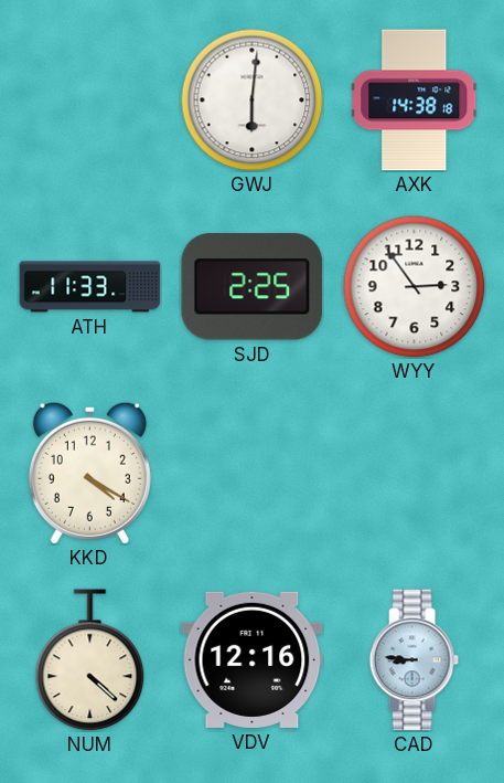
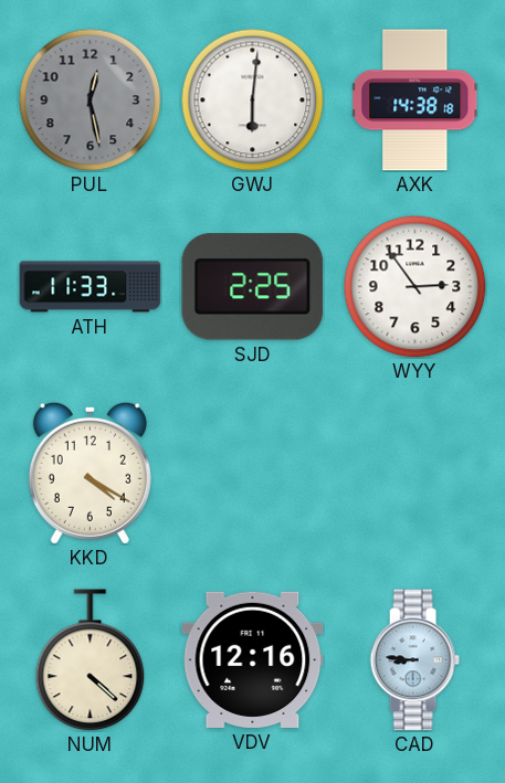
PUL: none -> 12:28
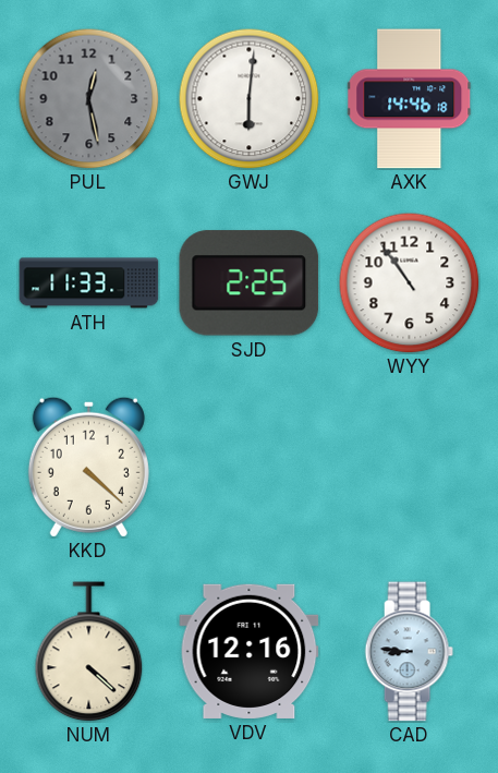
AXK: 14:38 -> 14:46
WYY: 2:54 -> 10:54
KKD: 4:20 -> 4:22
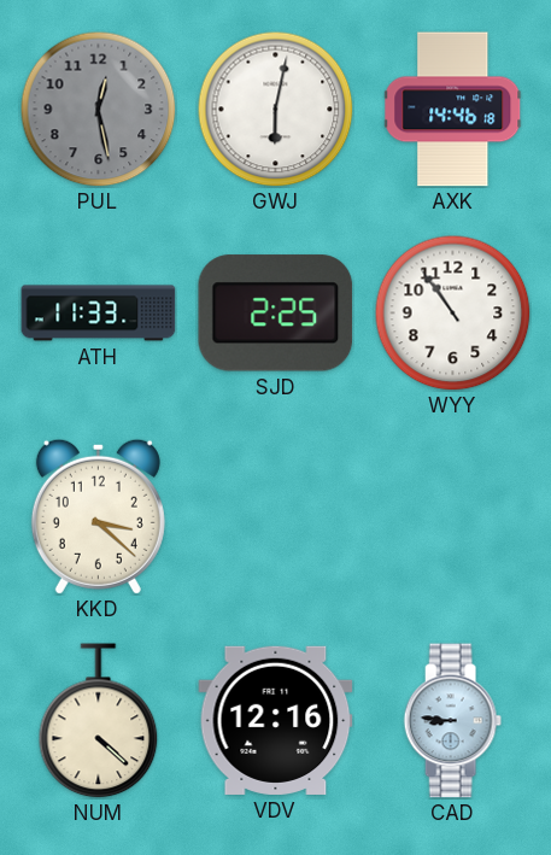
GWJ: 6:01 -> 6:02
KKD: 4:22 -> 3:22
